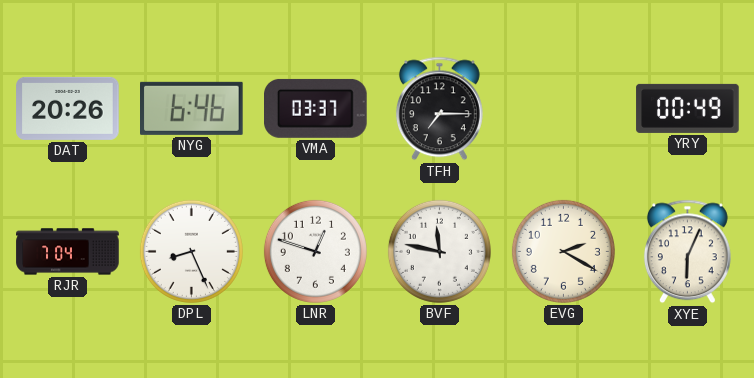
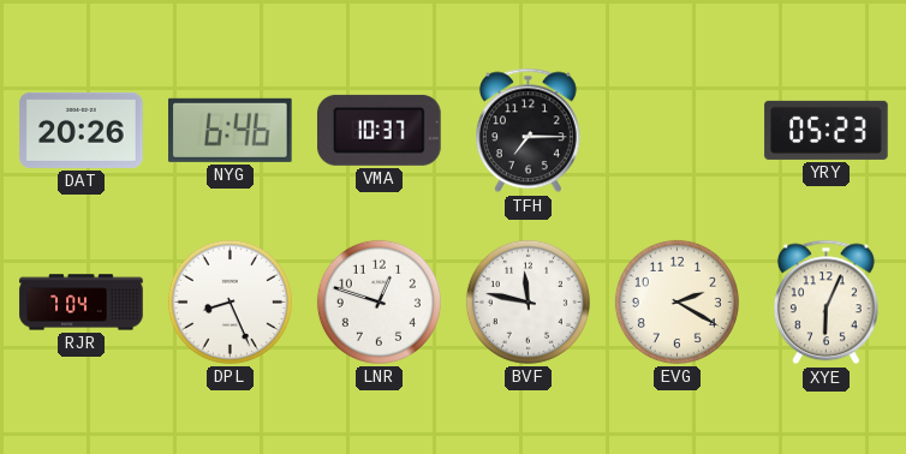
VMA: 03:37 -> 10:37
YRY: 00:49 -> 05:23
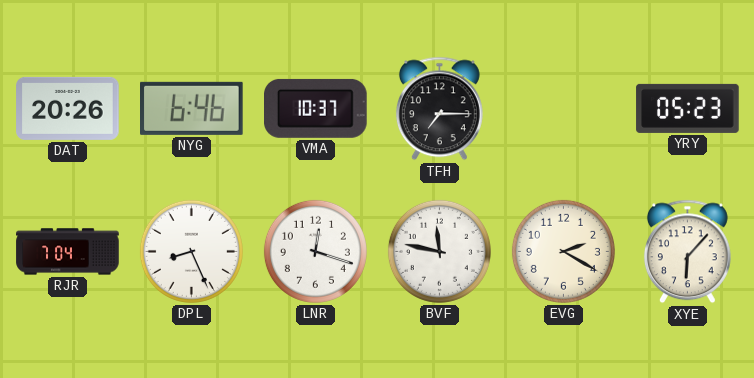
LNR: 12:48 -> 12:18
XYE: 6:04 -> 6:07
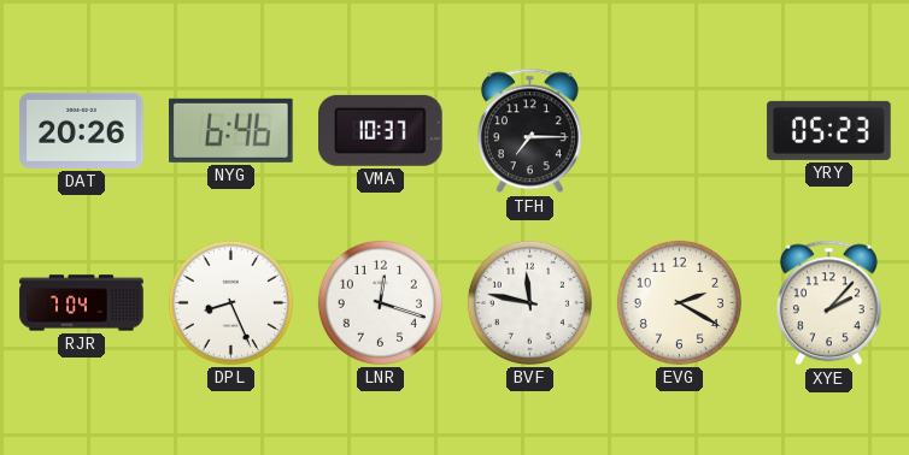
XYE: 6:07 -> 2:07
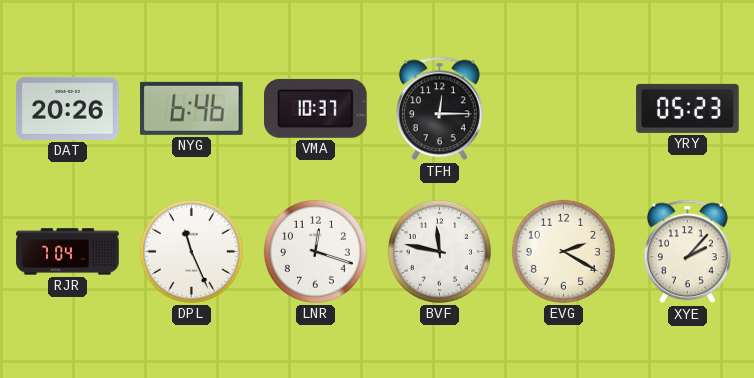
TFH: 7:15 -> 12:15
DPL: 8:26 -> 11:26
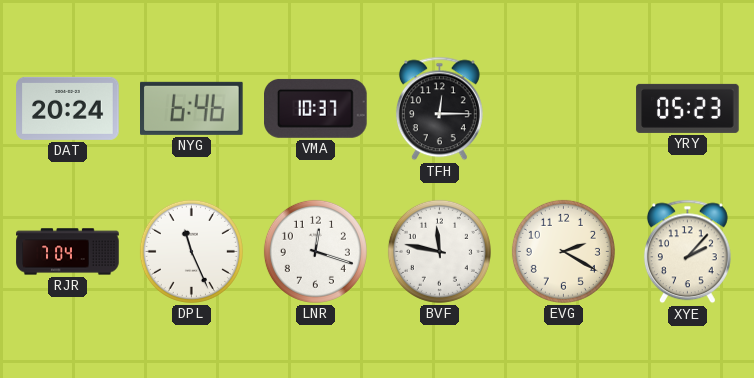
DAT: 20:26 -> 20:24
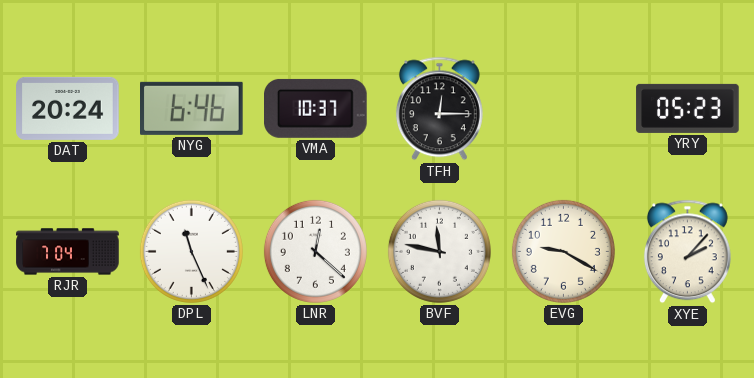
LNR: 12:18 -> 12:22
EVG: 2:20 -> 9:20
